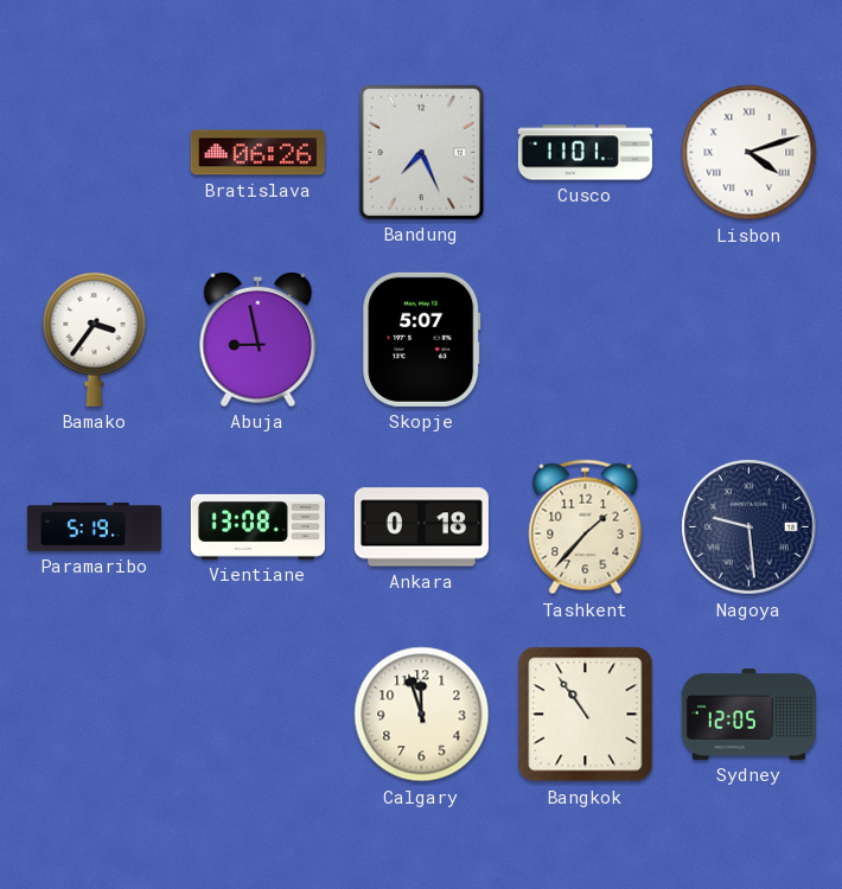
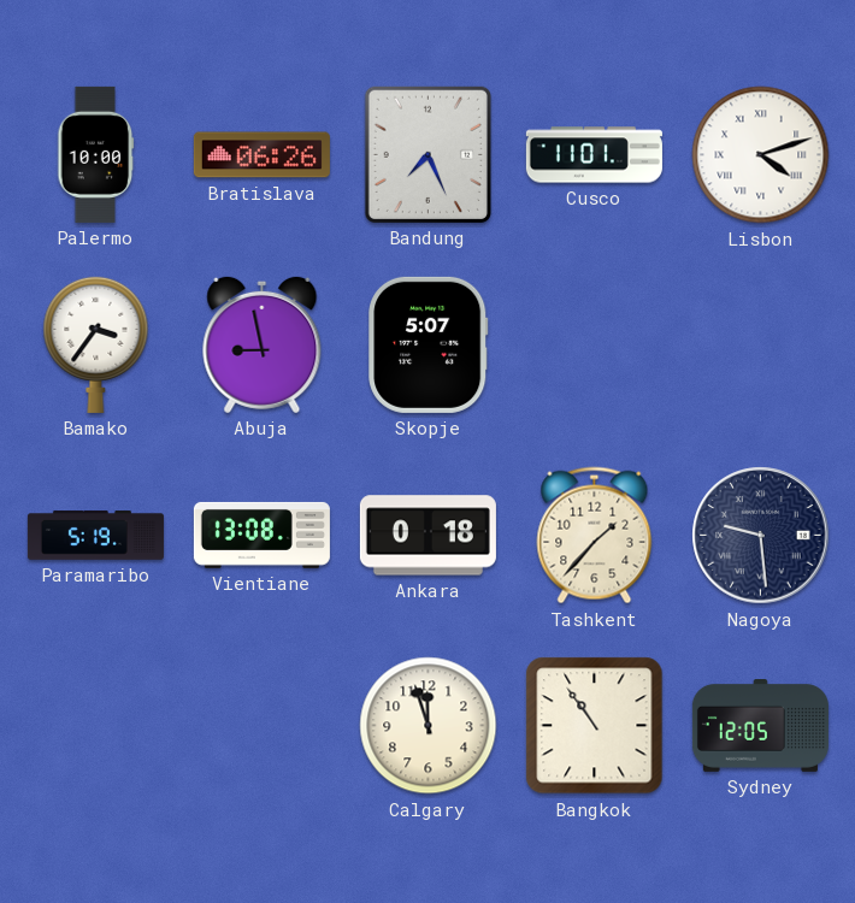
Palermo: none -> 10:00
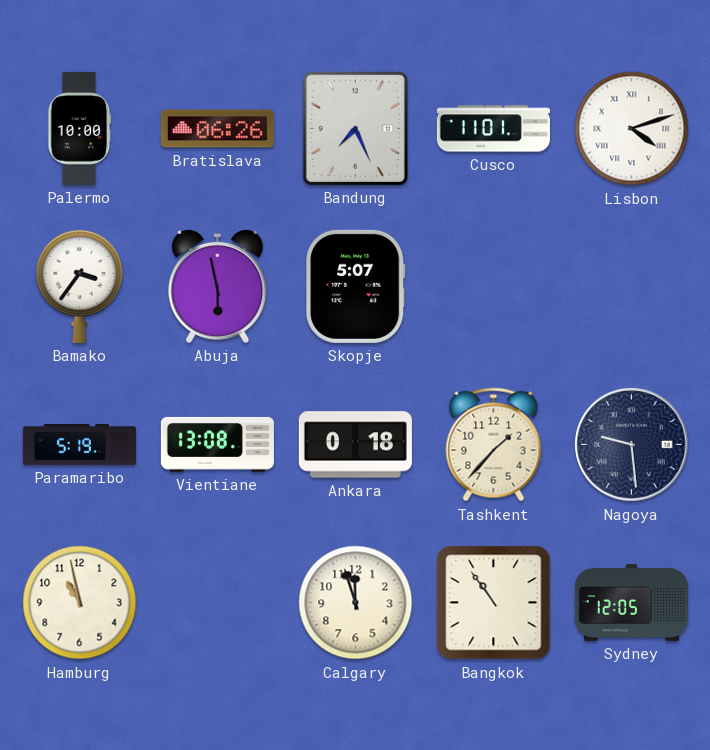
Abuja: 8:58 -> 5:58
Hamburg: none -> 10:58
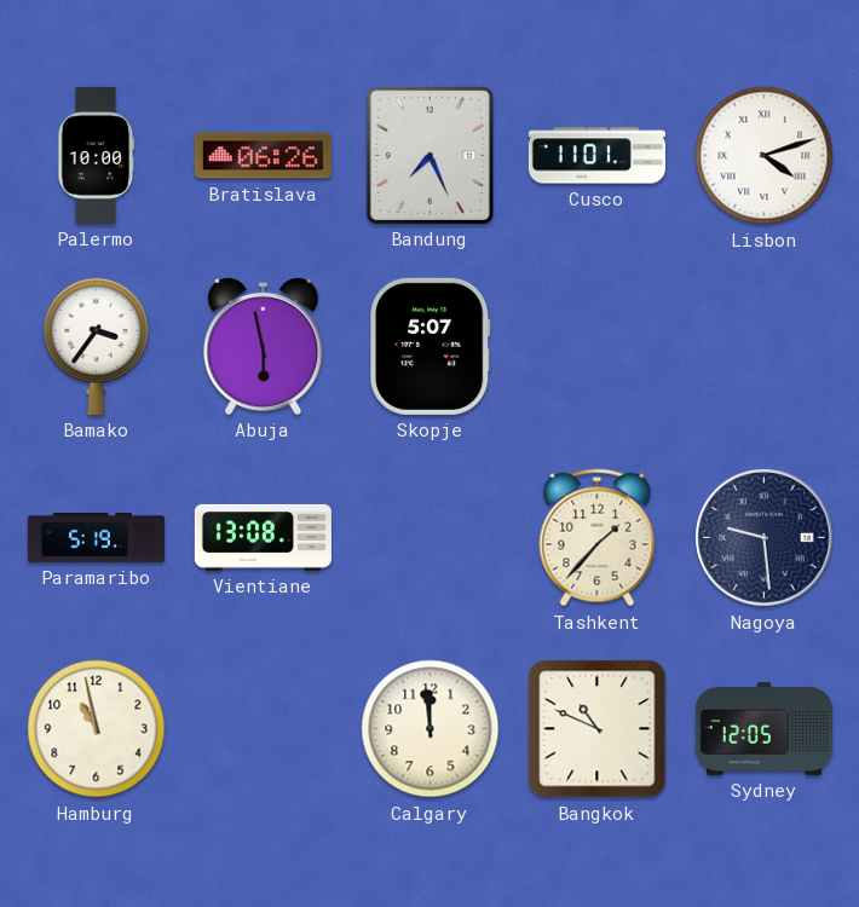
Ankara: 0:18 -> none
Calgary: 11:57 -> 11:59
Bangkok: 10:54 -> 10:49
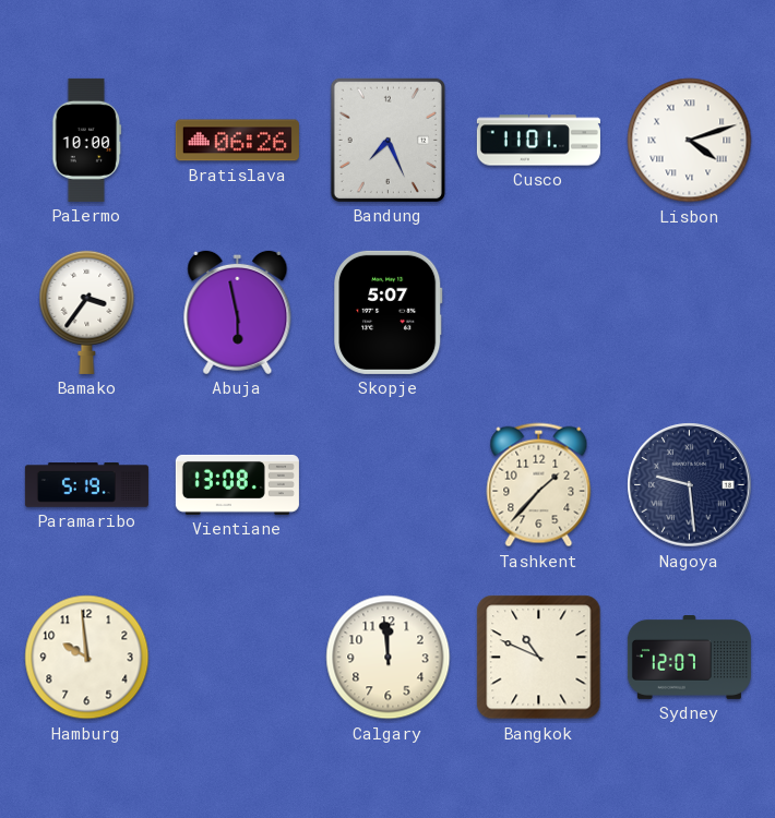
Hamburg: 10:58 -> 9:59
Sydney: 12:05 -> 12:07
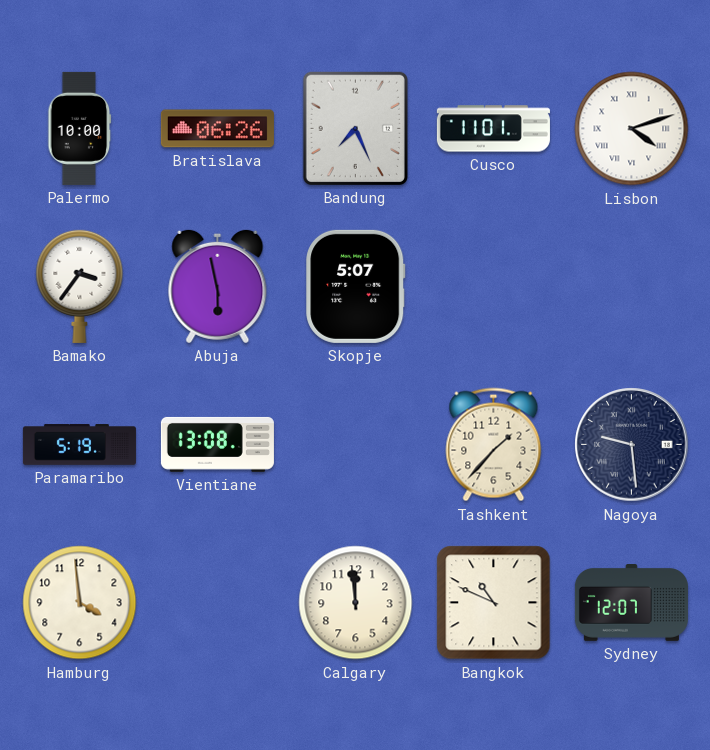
Hamburg: 9:59 -> 3:59
